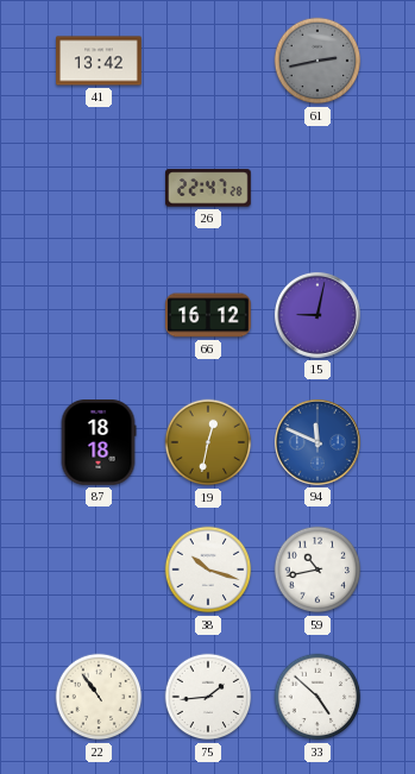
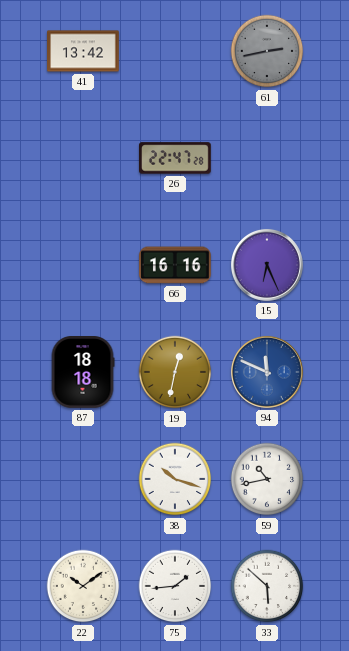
66: 16:12 -> 16:16
15: 9:02 -> 6:26
22: 10:54 -> 10:09
33: 4:52 -> 5:52
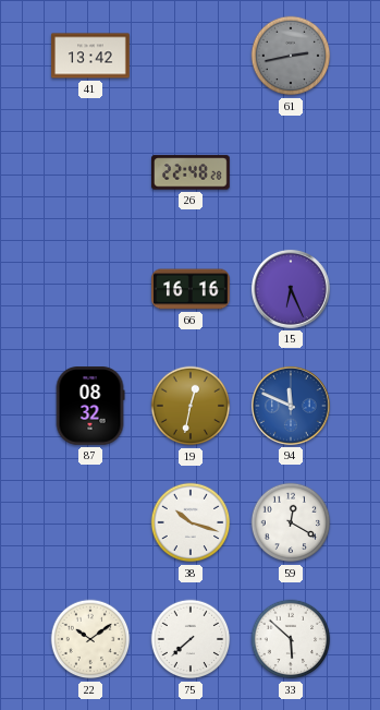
26: 22:47 -> 22:48
87: 18:18 -> 08:32
59: 10:43 -> 12:20
75: 1:44 -> 7:38
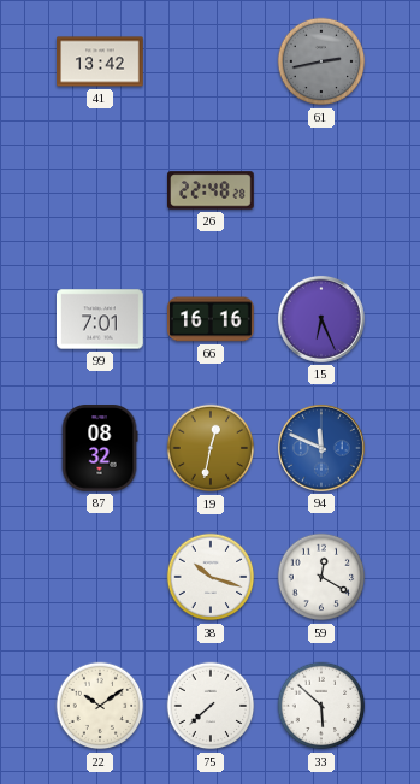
99: none -> 7:01
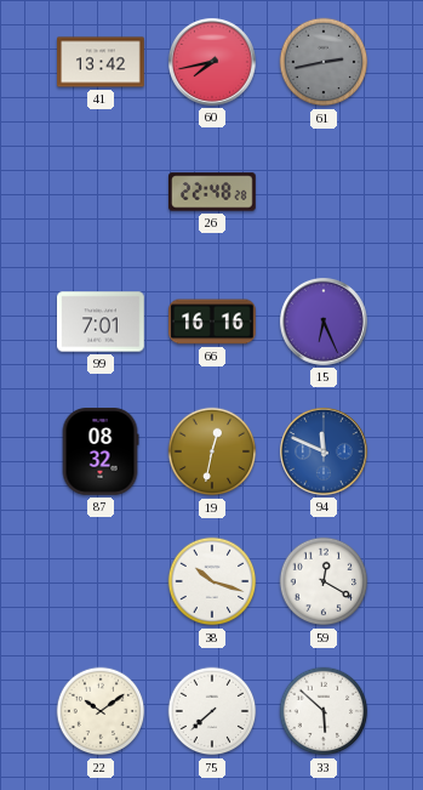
60: none -> 7:43
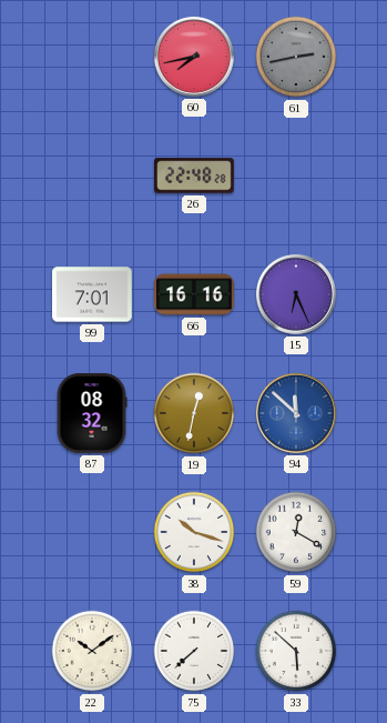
41: 13:42 -> none
94: 11:49 -> 11:52
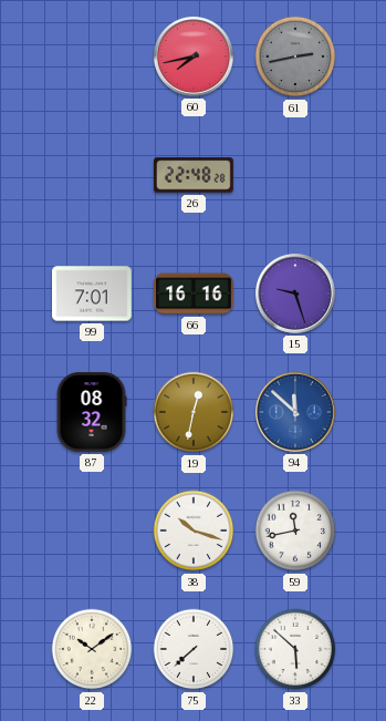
15: 6:26 -> 9:27
59: 12:20 -> 11:43
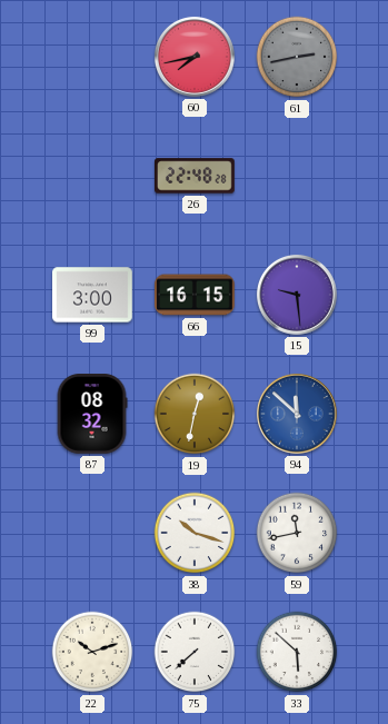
99: 7:01 -> 3:00
66: 16:16 -> 16:15
15: 9:27 -> 9:29
22: 10:09 -> 10:12
